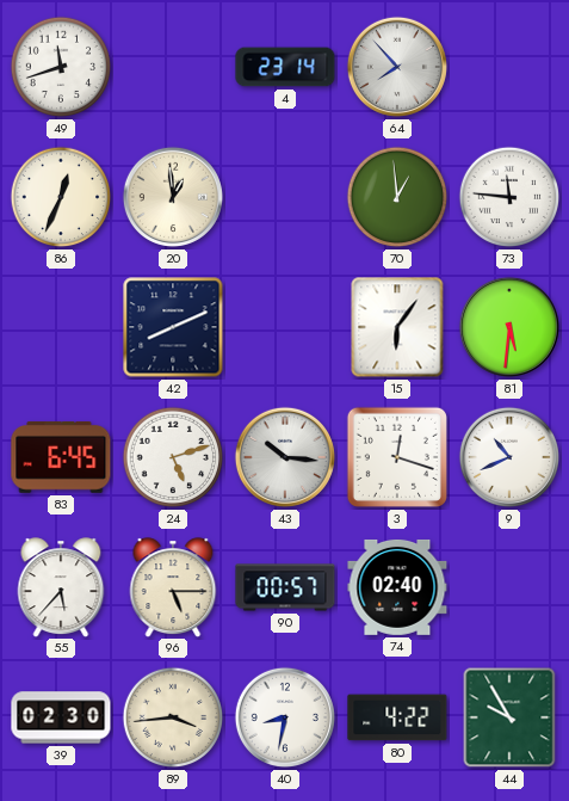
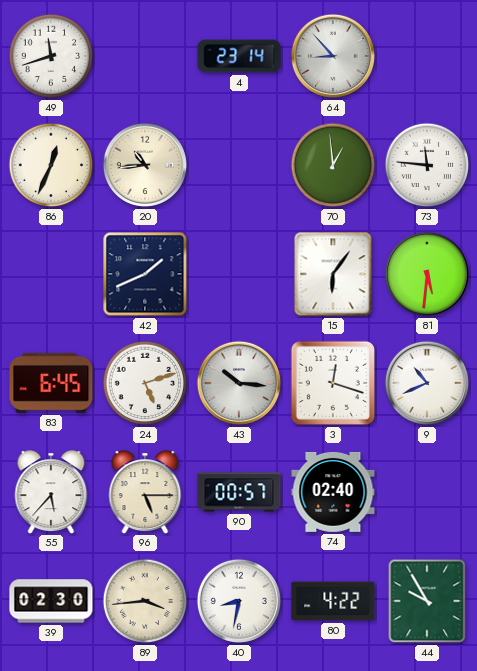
64: 7:53 -> 8:53
20: 12:59 -> 10:44
42: 8:11 -> 1:41
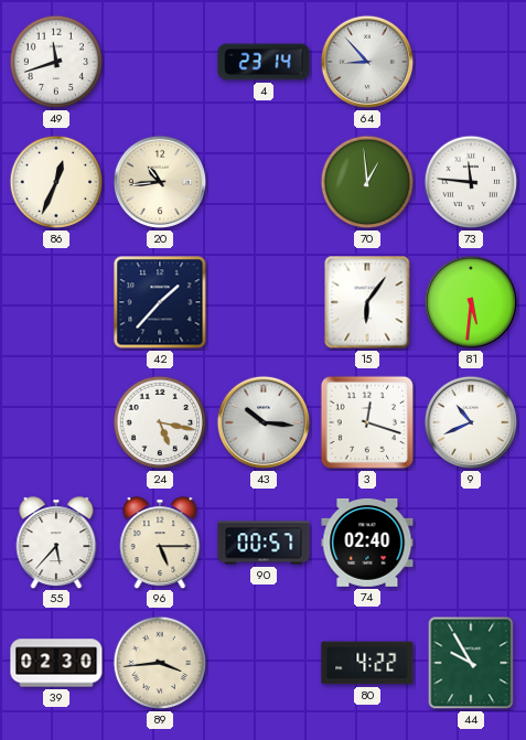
42: 1:41 -> 1:37
83: 6:45 -> none
24: 5:12 -> 5:17
40: 8:32 -> none
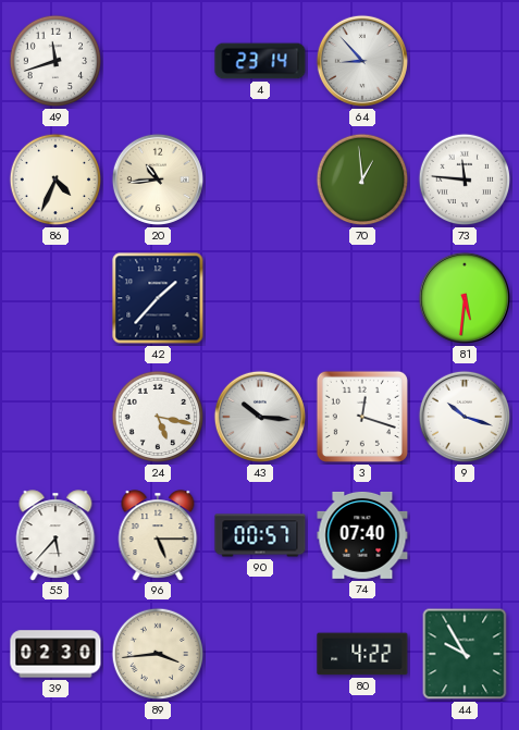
86: 12:34 -> 4:34
15: 6:06 -> none
9: 10:41 -> 10:18
74: 02:40 -> 07:40
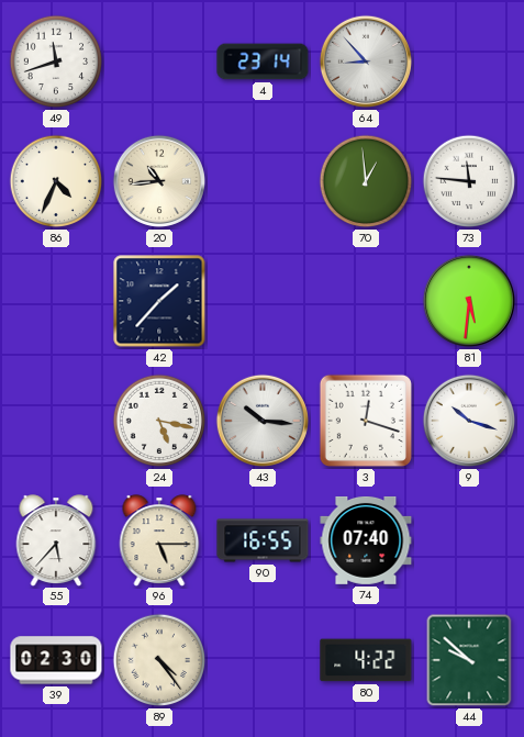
90: 00:57 -> 16:55
89: 3:44 -> 4:24
44: 9:55 -> 9:52
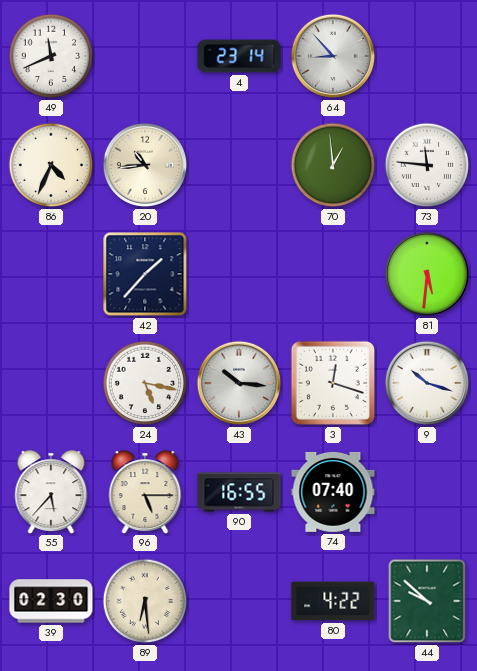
49: 11:42 -> 11:41
89: 4:24 -> 6:29
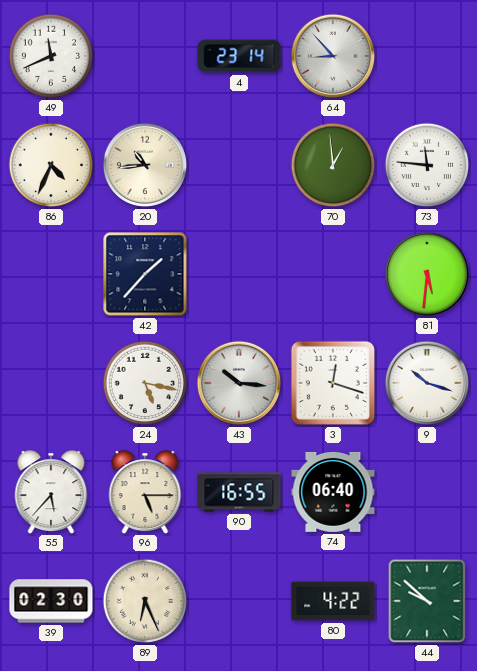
74: 07:40 -> 06:40
89: 6:29 -> 6:26
